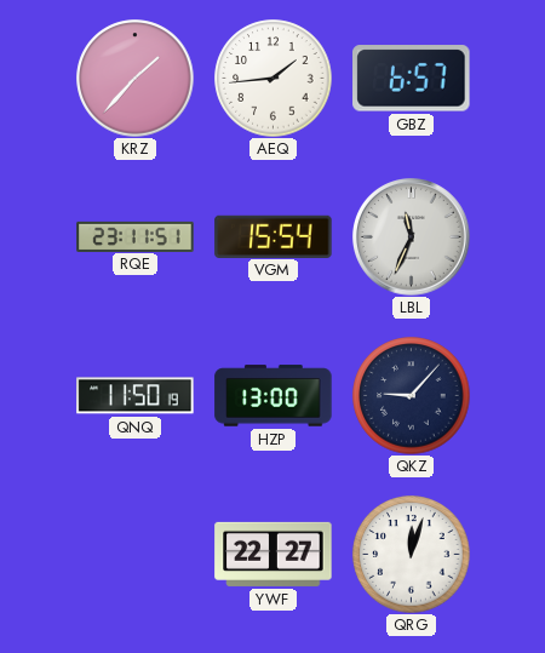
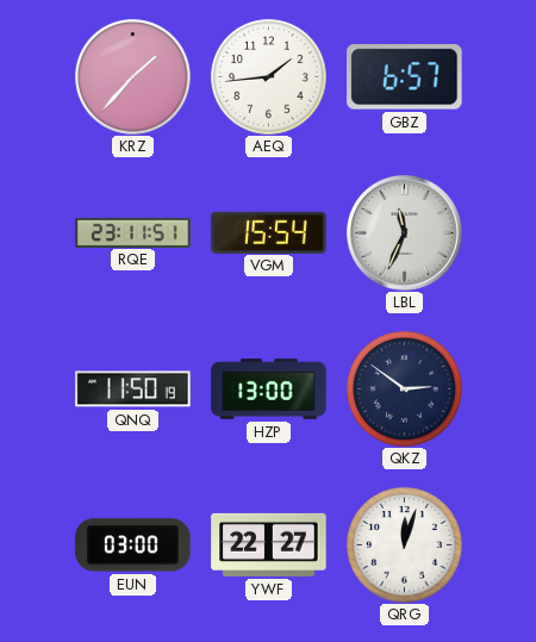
QKZ: 9:07 -> 2:51
EUN: none -> 03:00
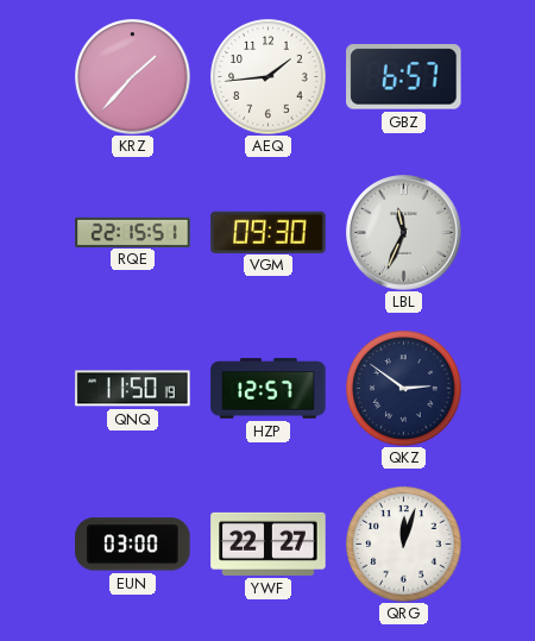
RQE: 23:11 -> 22:15
VGM: 15:54 -> 09:30
HZP: 13:00 -> 12:57
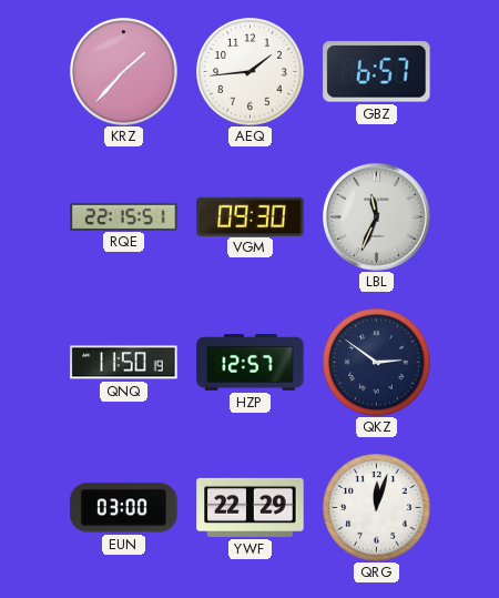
YWF: 22:27 -> 22:29
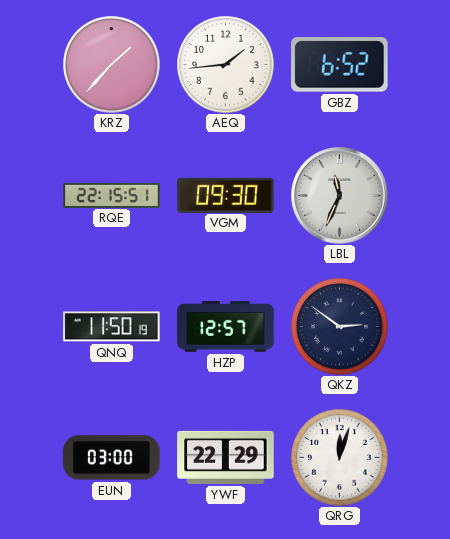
GBZ: 6:57 -> 6:52
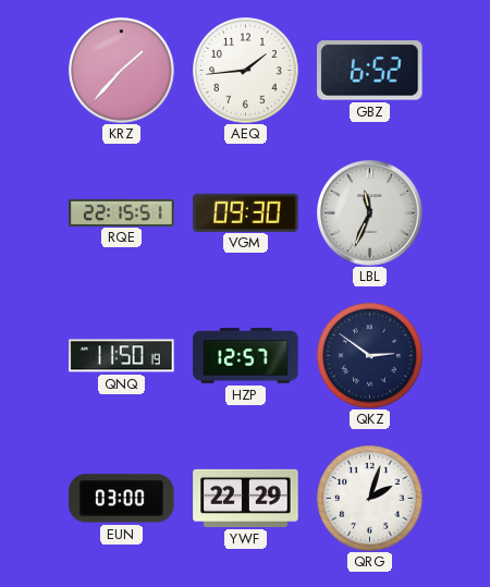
QRG: 12:03 -> 2:03
